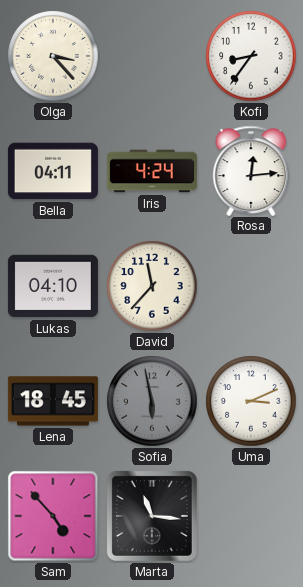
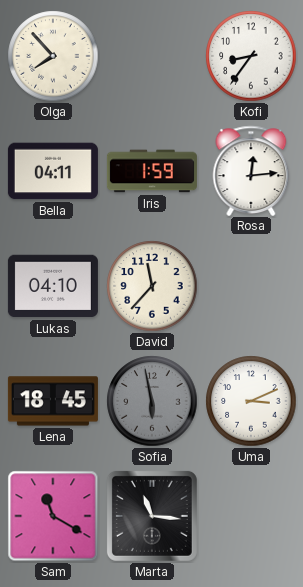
Olga: 3:23 -> 7:53
Iris: 4:24 -> 1:59
Sam: 4:53 -> 11:20
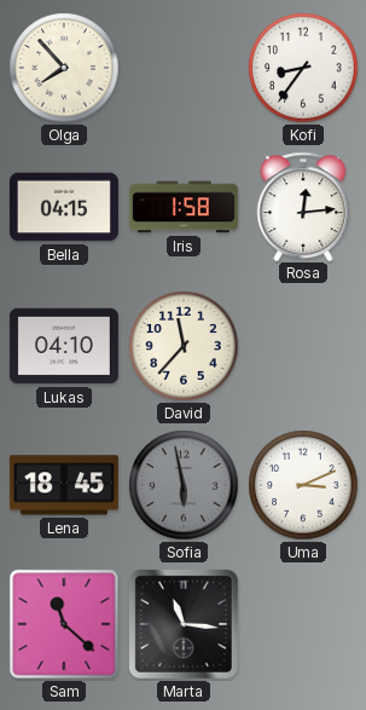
Bella: 04:11 -> 04:15
Iris: 1:59 -> 1:58
Sam: 11:20 -> 11:22
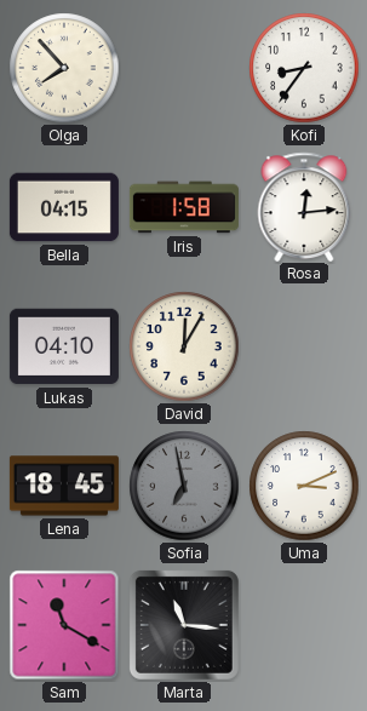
David: 11:37 -> 12:05
Sofia: 5:58 -> 6:58
Sam: 11:22 -> 11:20
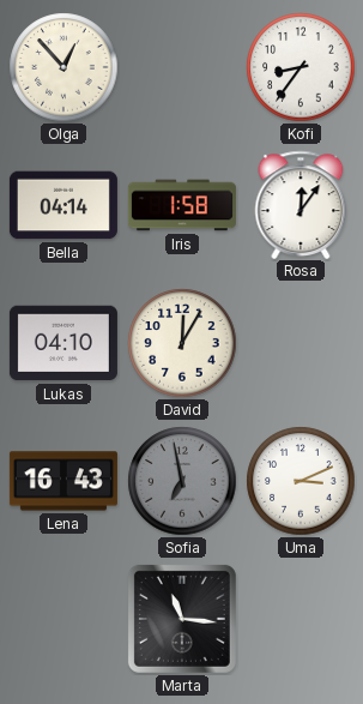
Olga: 7:53 -> 12:53
Bella: 04:15 -> 04:14
Rosa: 12:14 -> 12:06
Lena: 18:45 -> 16:43
Sam: 11:20 -> none
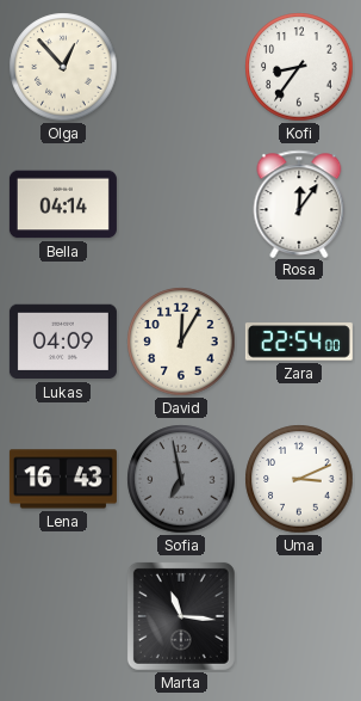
Iris: 1:58 -> none
Lukas: 04:10 -> 04:09
Zara: none -> 22:54
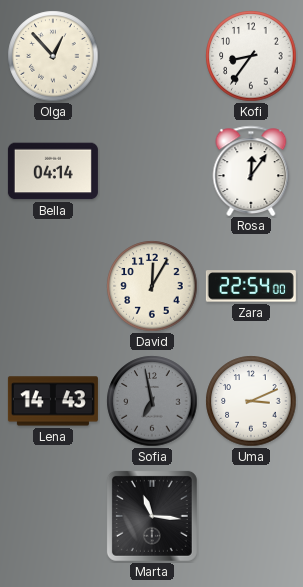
Lukas: 04:09 -> none
Lena: 16:43 -> 14:43
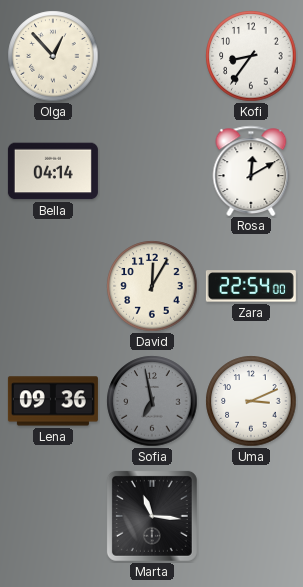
Rosa: 12:06 -> 12:10
Lena: 14:43 -> 09:36
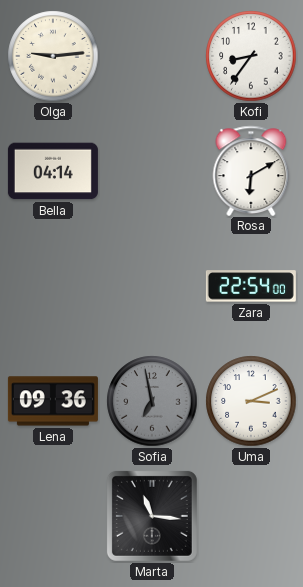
Olga: 12:53 -> 9:14
Rosa: 12:10 -> 6:10
David: 12:05 -> none
